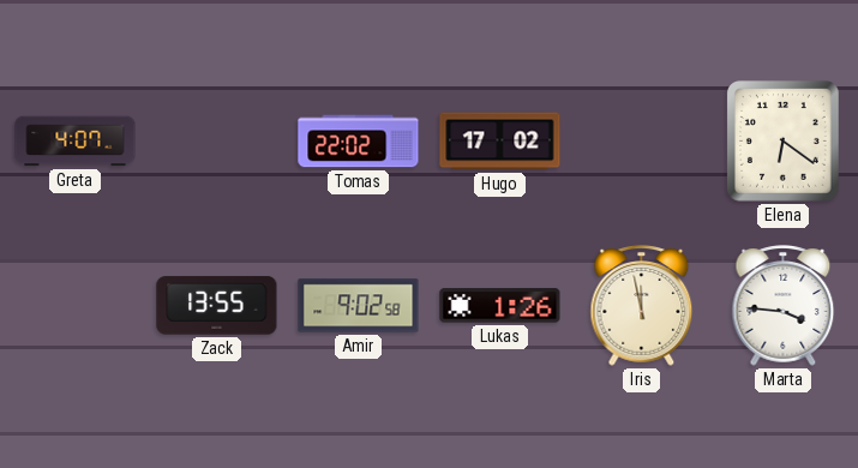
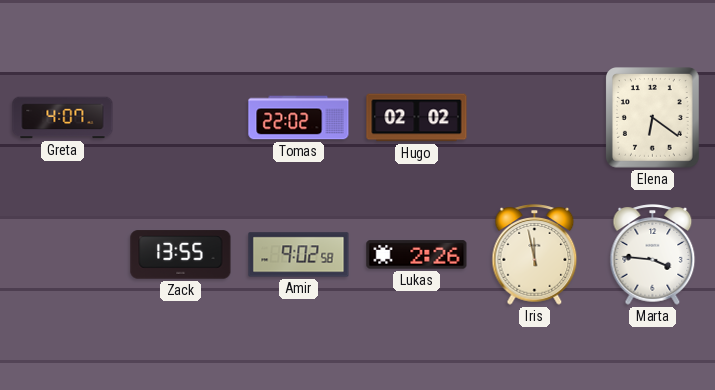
Hugo: 17:02 -> 02:02
Lukas: 1:26 -> 2:26
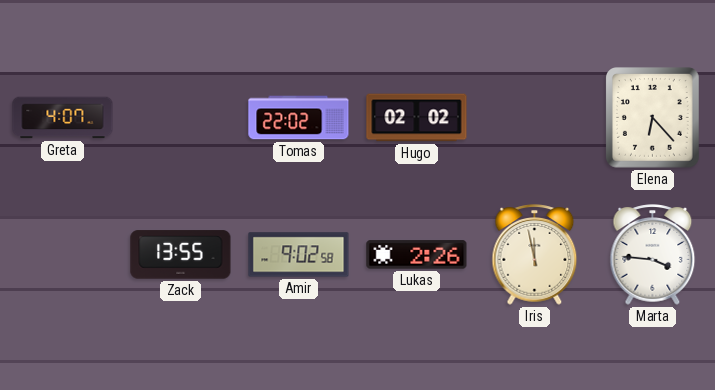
Elena: 6:21 -> 6:23
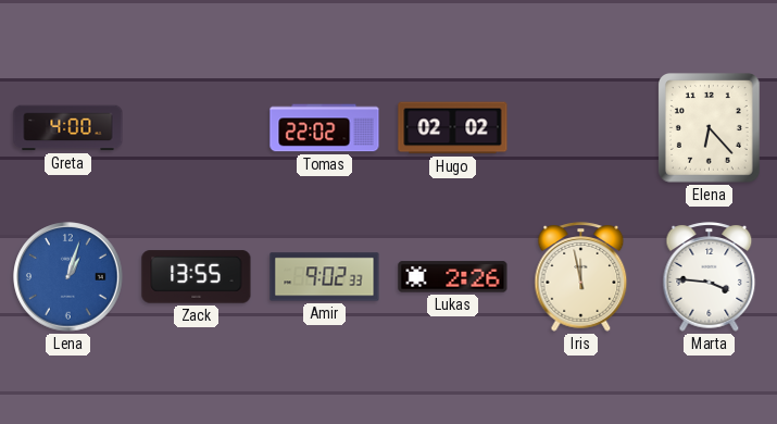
Greta: 4:07 -> 4:00
Lena: none -> 1:03
Amir: 9:02:58 -> 9:02:33
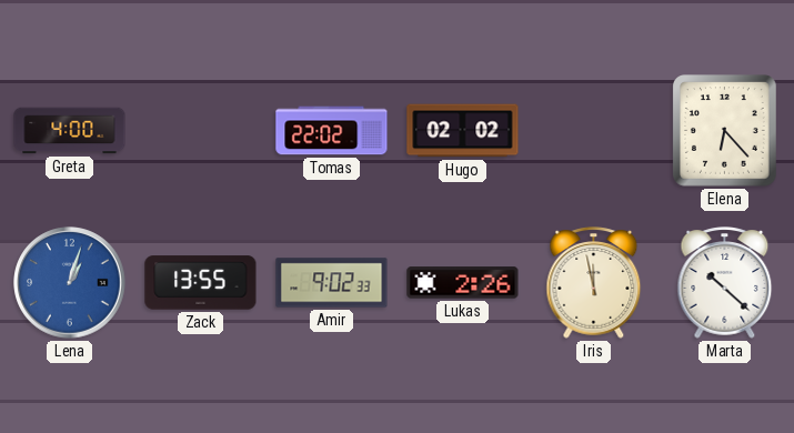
Marta: 3:46 -> 10:22
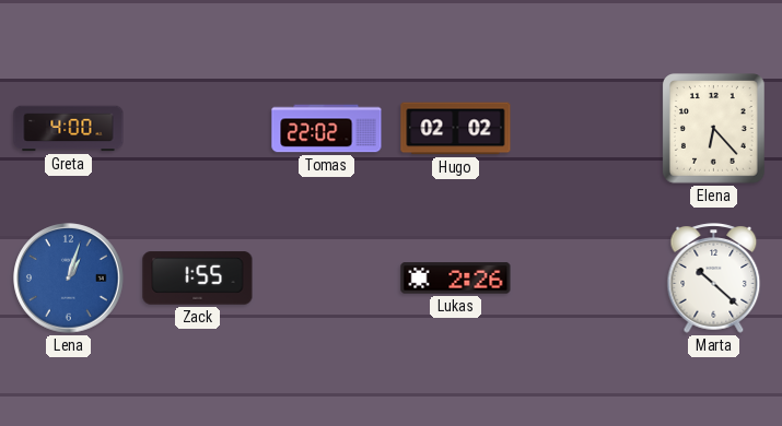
Zack: 13:55 -> 1:55
Amir: 9:02 -> none
Iris: 11:58 -> none
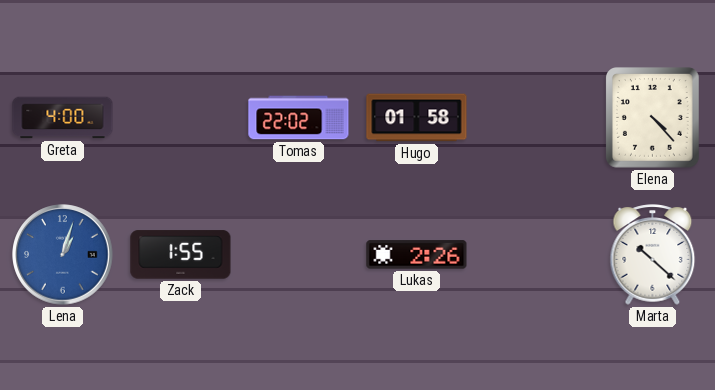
Hugo: 02:02 -> 01:58
Elena: 6:23 -> 4:23
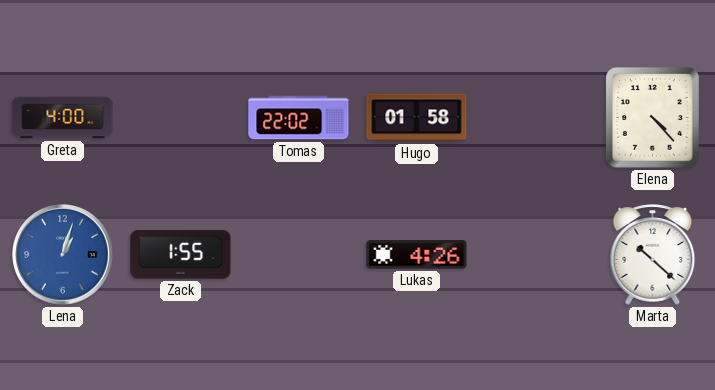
Lukas: 2:26 -> 4:26
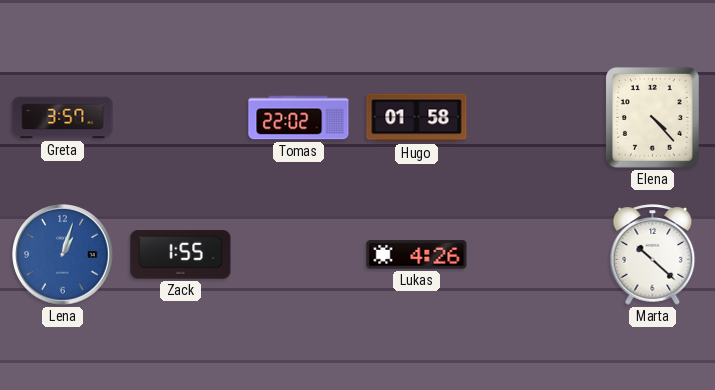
Greta: 4:00 -> 3:57
